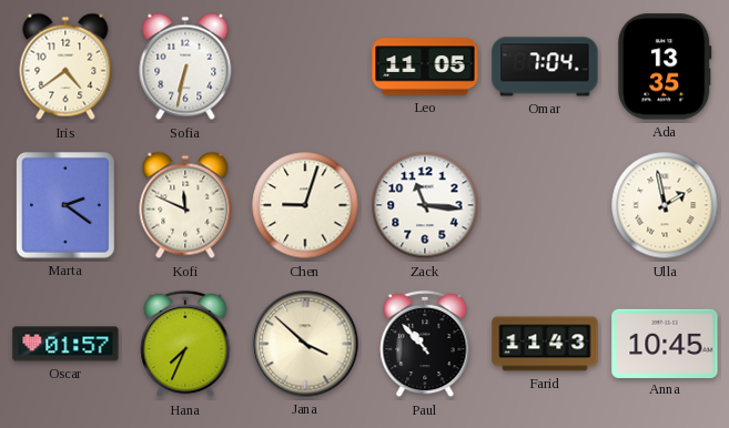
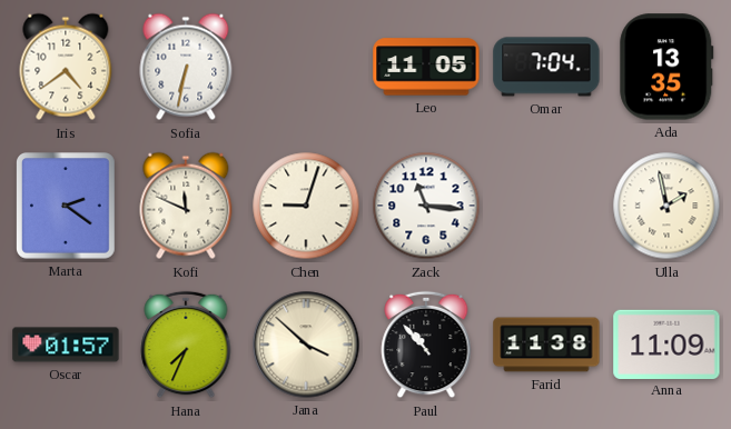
Farid: 11:43 -> 11:38
Anna: 10:45 -> 11:09
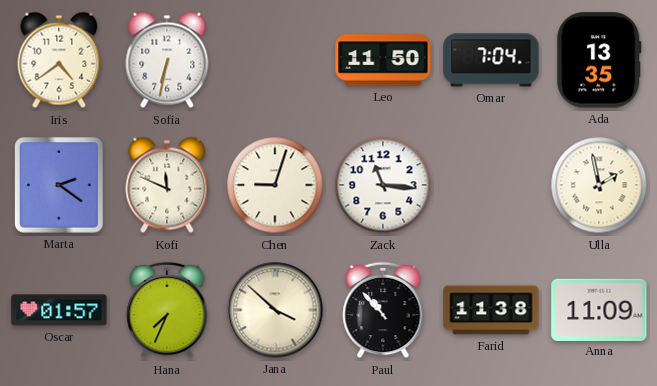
Leo: 11:05 -> 11:50
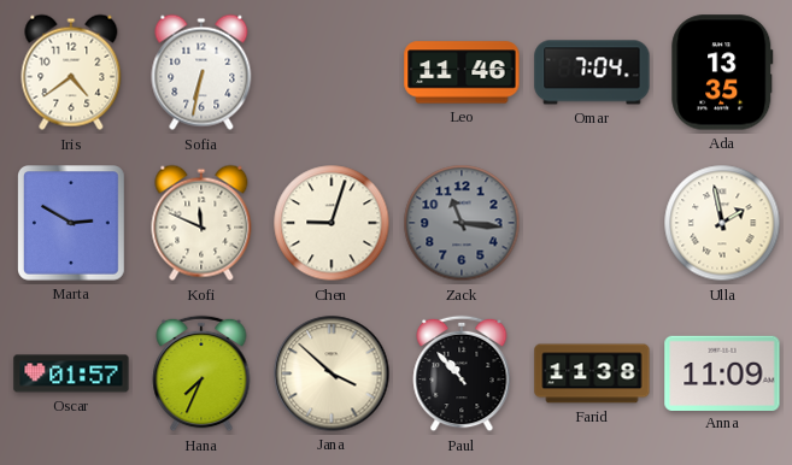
Leo: 11:50 -> 11:46
Marta: 2:21 -> 2:50
Zack dial: white -> grey
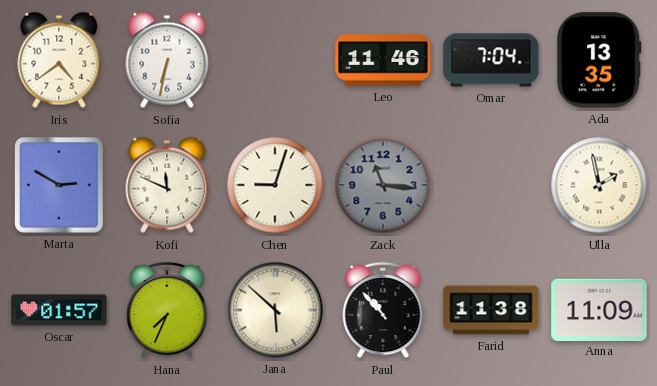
Jana: 3:52 -> 5:52
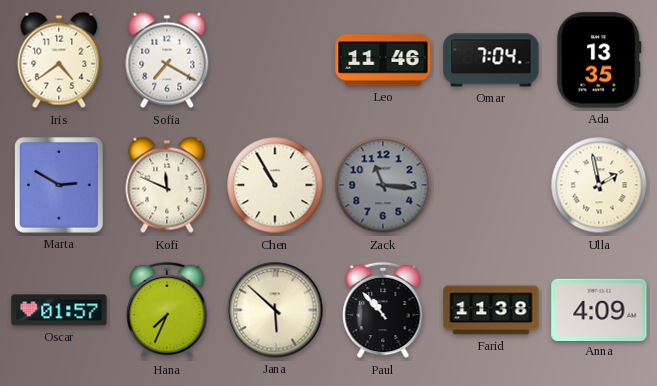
Sofia: 6:32 -> 7:20
Chen: 9:03 -> 10:55
Anna: 11:09 -> 4:09
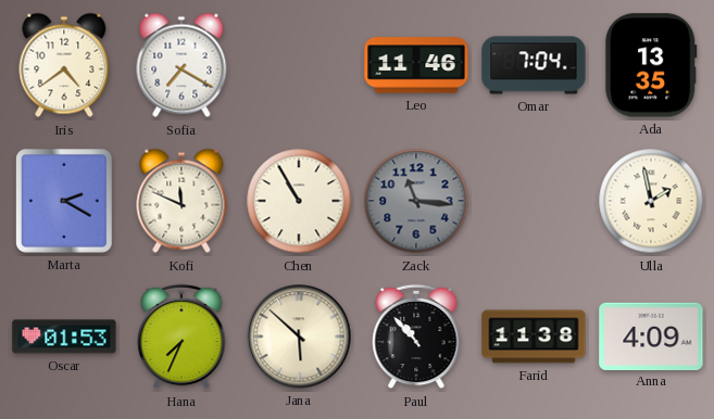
Marta: 2:50 -> 2:20
Oscar: 01:57 -> 01:53
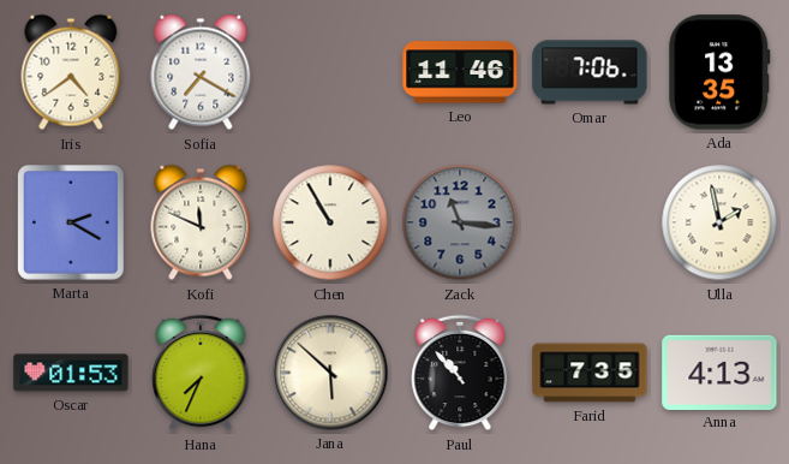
Omar: 7:04 -> 7:06
Farid: 11:38 -> 7:35
Anna: 4:09 -> 4:13
